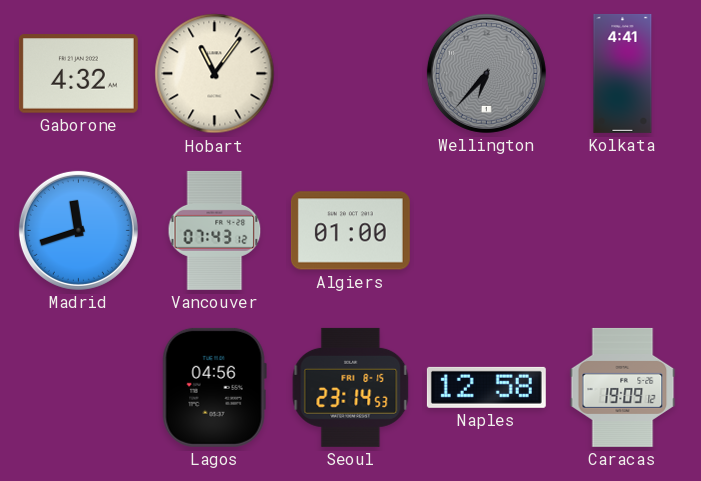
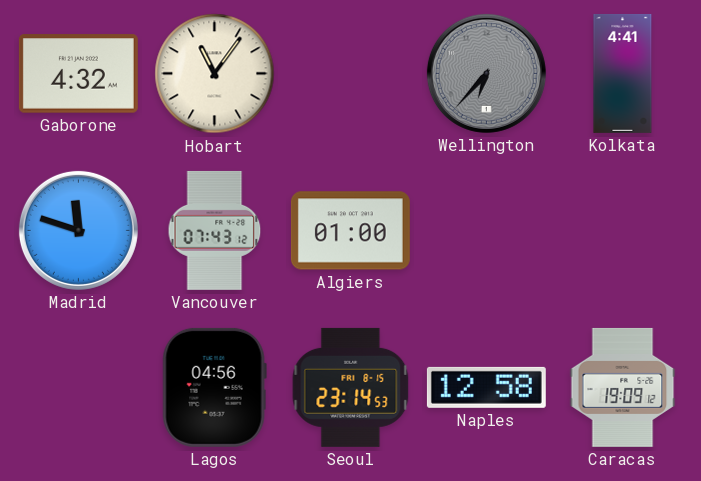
Madrid: 11:42 -> 11:48
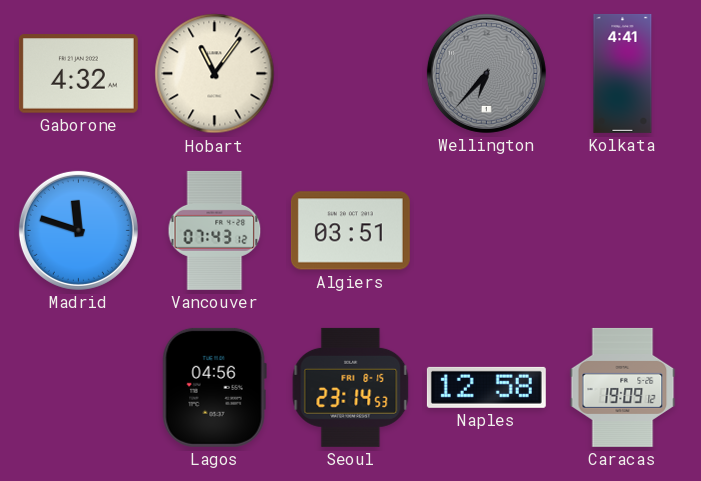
Algiers: 01:00 -> 03:51
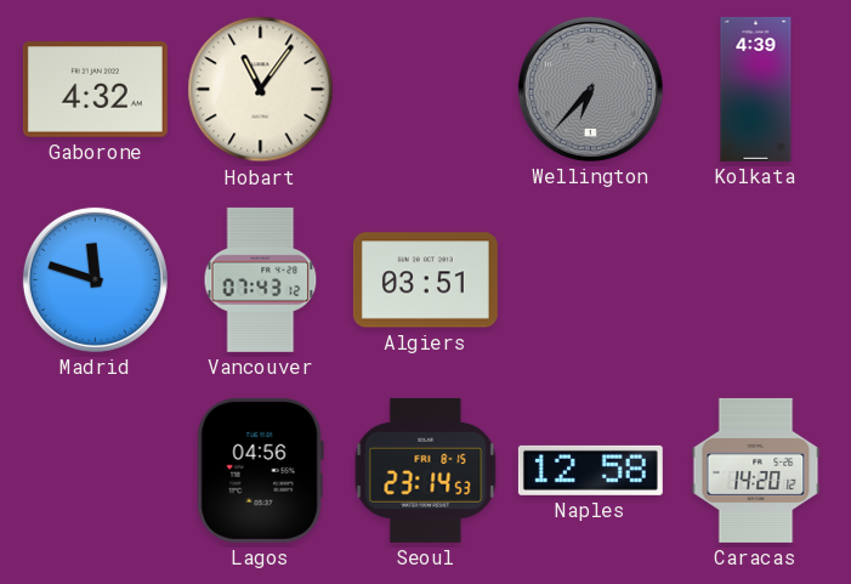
Kolkata: 4:41 -> 4:39
Caracas: 19:09 -> 14:20
